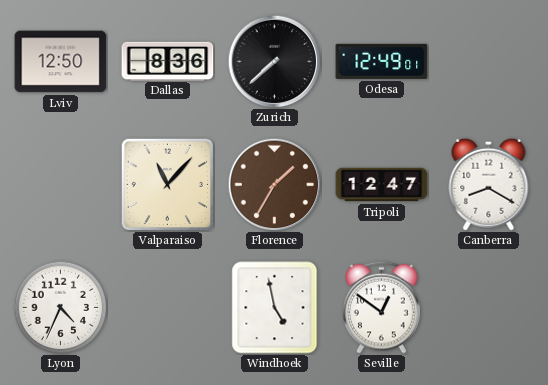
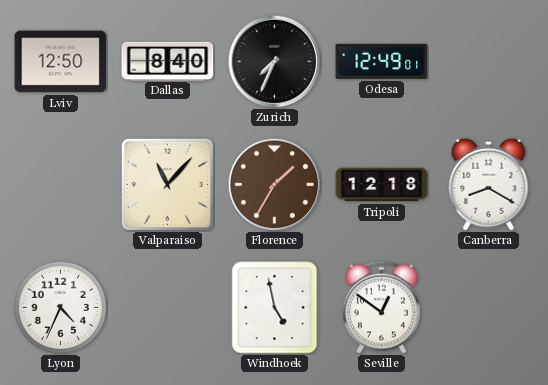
Dallas: 8:36 -> 8:40
Zurich: 7:38 -> 7:34
Tripoli: 12:47 -> 12:18
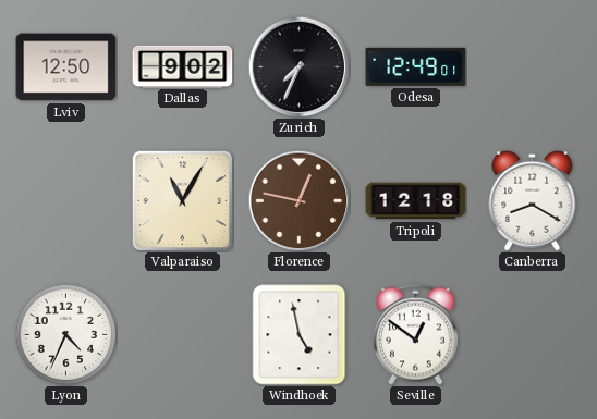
Dallas: 8:40 -> 9:02
Valparaiso: 11:07 -> 11:05
Florence: 1:35 -> 12:47
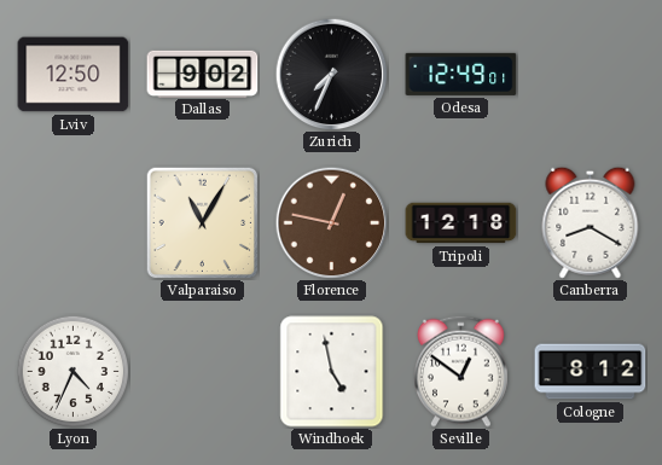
Cologne: none -> 8:12
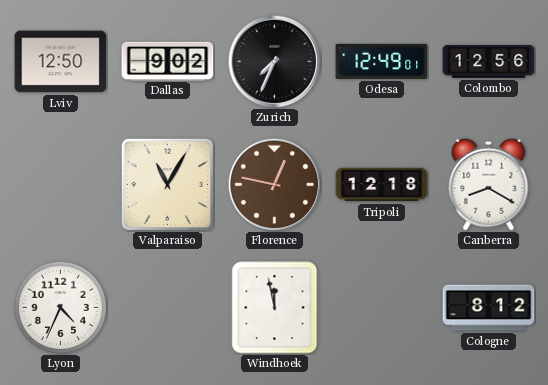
Colombo: none -> 12:56
Windhoek: 4:58 -> 11:58
Seville: 12:51 -> none
